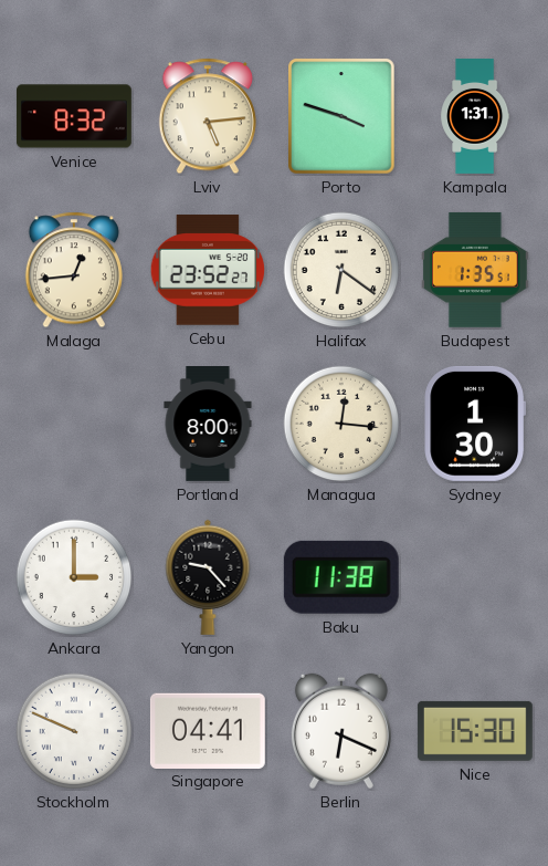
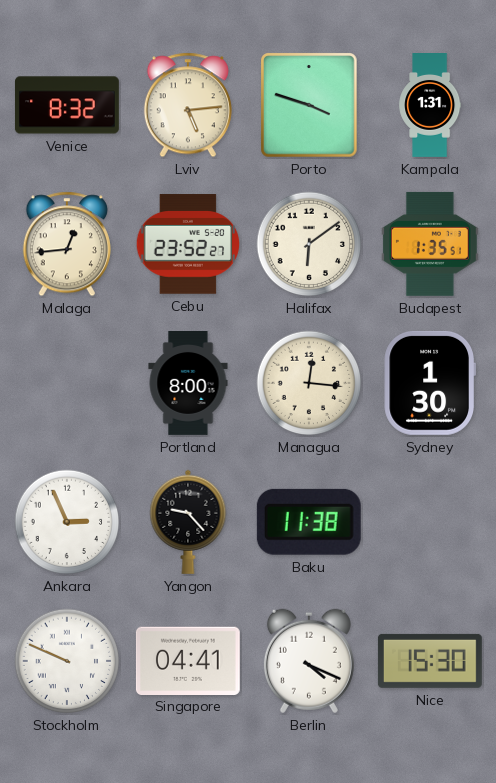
Halifax: 6:21 -> 6:09
Ankara: 3:00 -> 2:56
Berlin: 6:19 -> 4:19
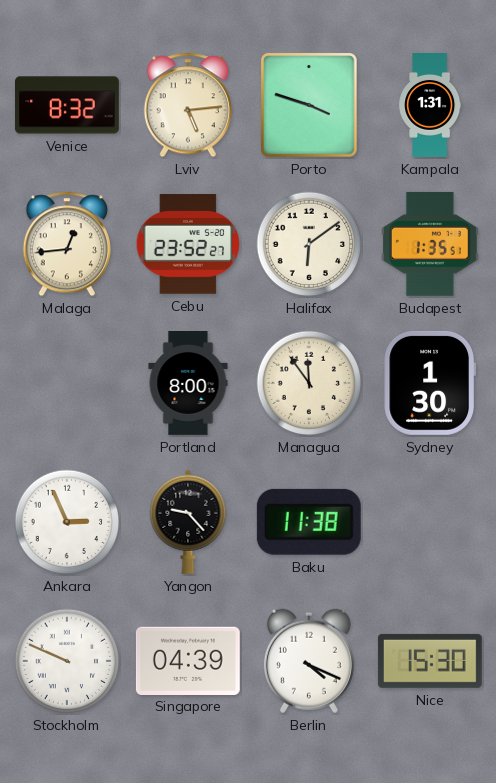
Managua: 12:16 -> 11:54
Singapore: 04:41 -> 04:39
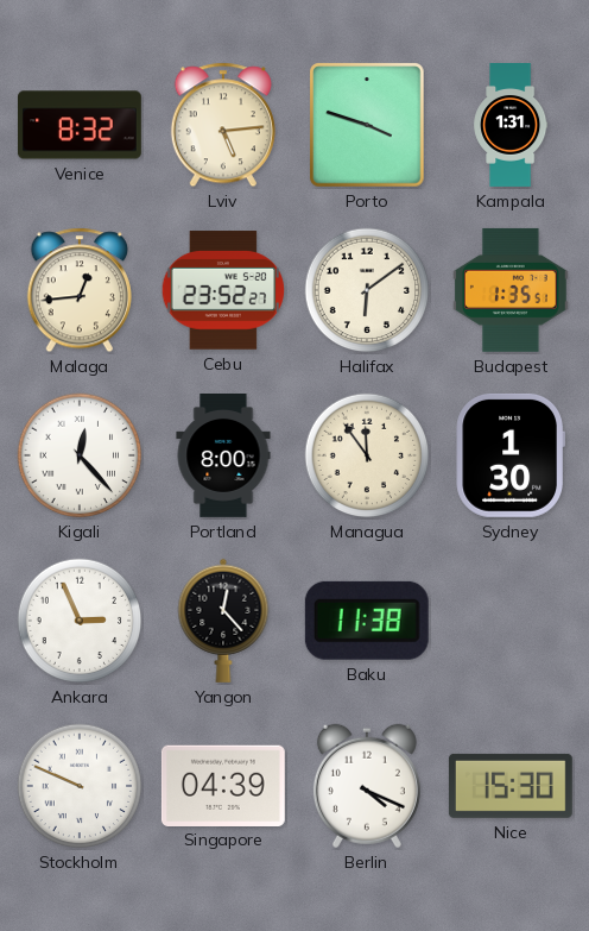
Kigali: none -> 12:23
Yangon: 9:23 -> 12:23
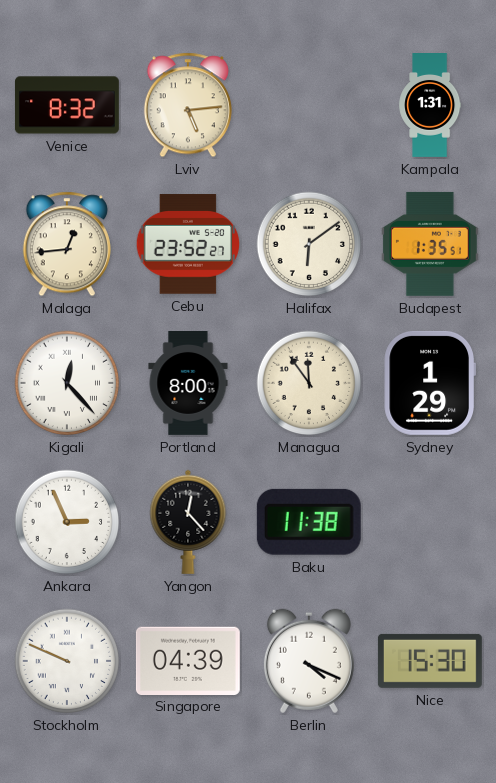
Porto: 3:48 -> none
Sydney: 1:30 -> 1:29
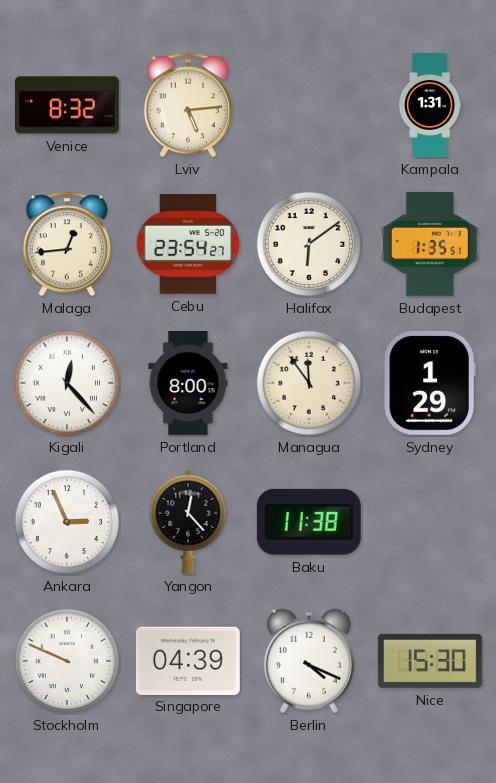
Cebu: 23:52 -> 23:54
